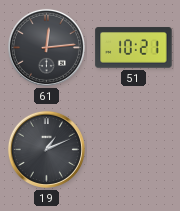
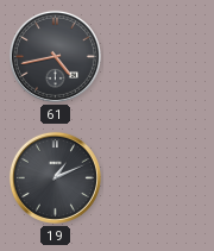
61: 12:14 -> 4:43
51: 10:21 -> none
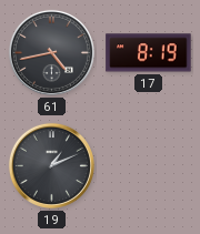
17: none -> 8:19
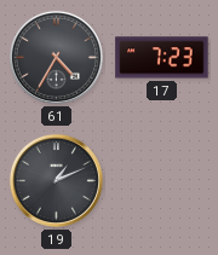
61: 4:43 -> 4:35
17: 8:19 -> 7:23
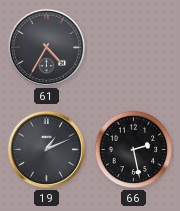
17: 7:23 -> none
66: none -> 2:28
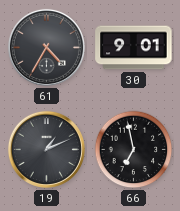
30: none -> 9:01
66: 2:28 -> 6:58
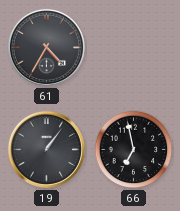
30: 9:01 -> none
19: 1:11 -> 1:06
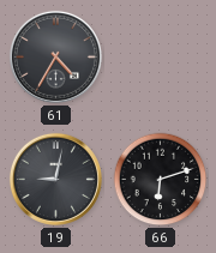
19: 1:06 -> 9:02
66: 6:58 -> 6:12
